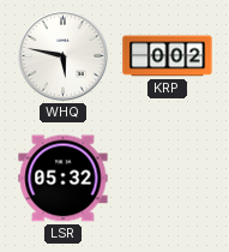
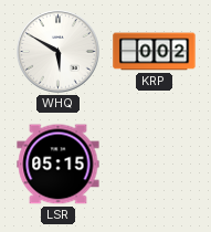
WHQ: 5:47 -> 5:50
LSR: 05:32 -> 05:15
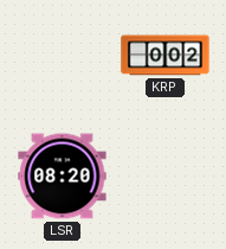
WHQ: 5:50 -> none
LSR: 05:15 -> 08:20
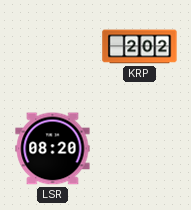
KRP: 0:02 -> 2:02
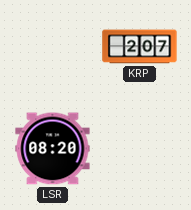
KRP: 2:02 -> 2:07
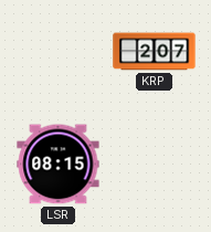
LSR: 08:20 -> 08:15
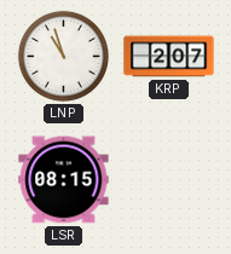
LNP: none -> 10:57
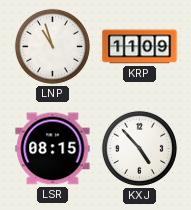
KRP: 2:07 -> 11:09
KXJ: none -> 4:53
